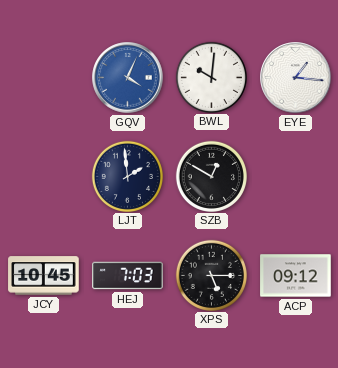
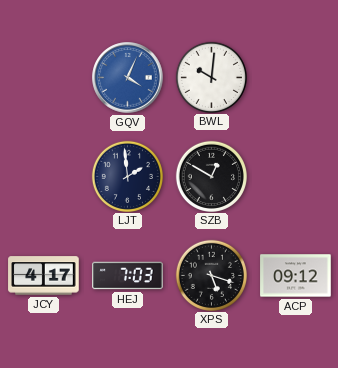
EYE: 1:16 -> none
JCY: 10:45 -> 4:17
XPS: 5:15 -> 5:18
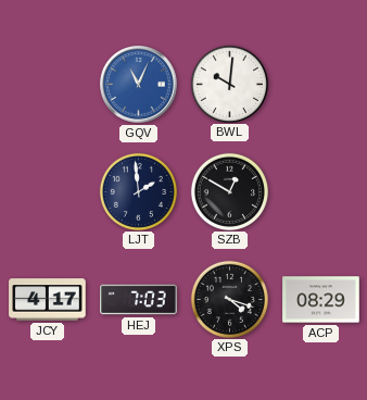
GQV: 4:04 -> 11:04
XPS: 5:18 -> 4:18
ACP: 09:12 -> 08:29
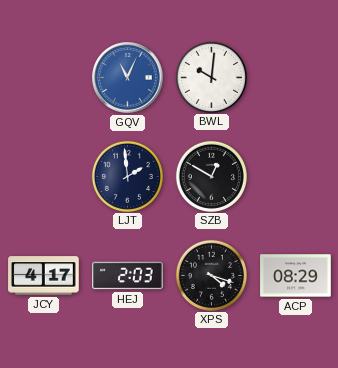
HEJ: 7:03 -> 2:03
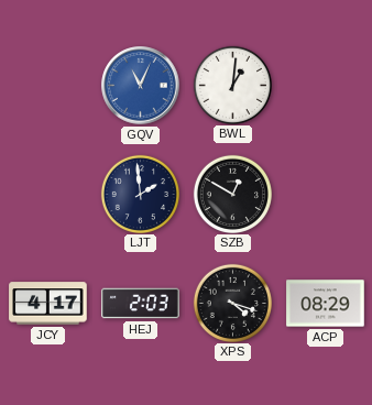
BWL: 10:01 -> 1:01
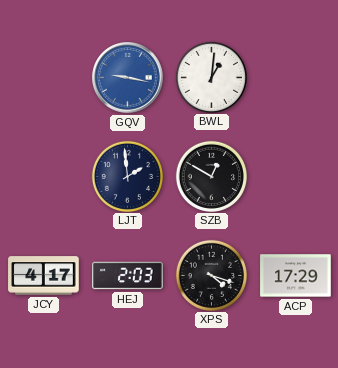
GQV: 11:04 -> 9:17
ACP: 08:29 -> 17:29
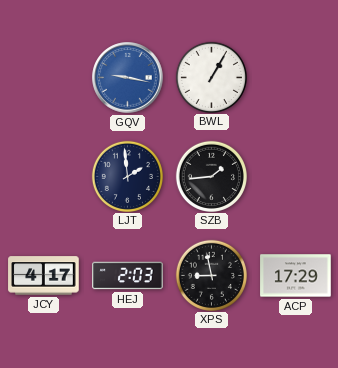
BWL: 1:01 -> 1:05
SZB: 12:50 -> 1:44
XPS: 4:18 -> 8:58
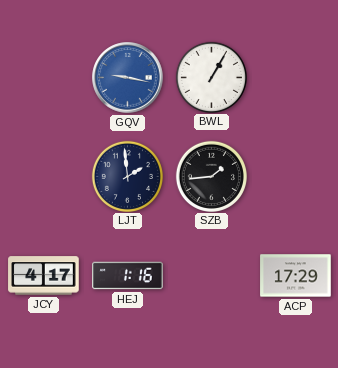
HEJ: 2:03 -> 1:16
XPS: 8:58 -> none
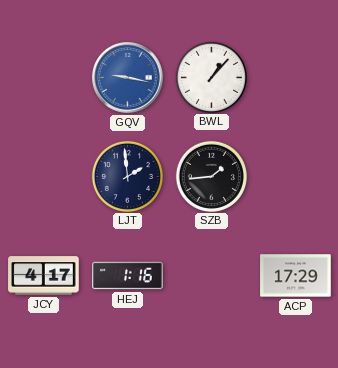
BWL: 1:05 -> 1:07
